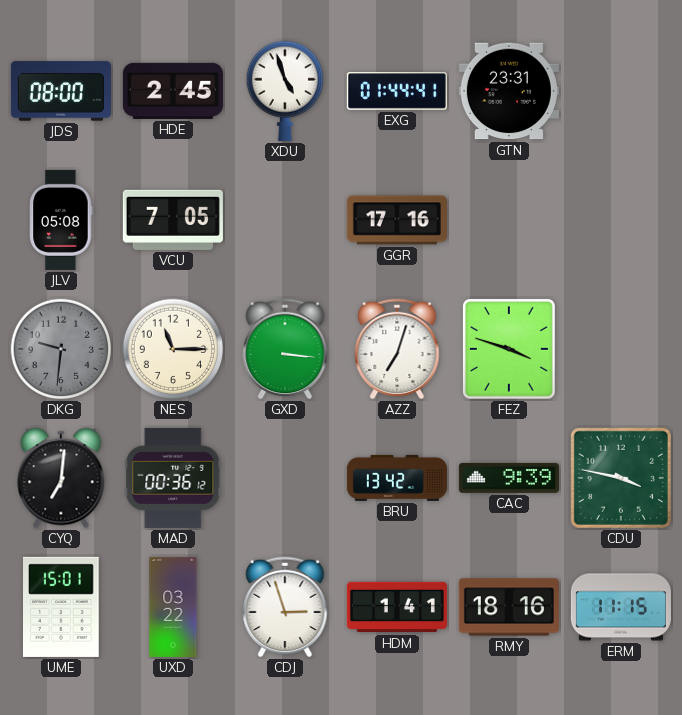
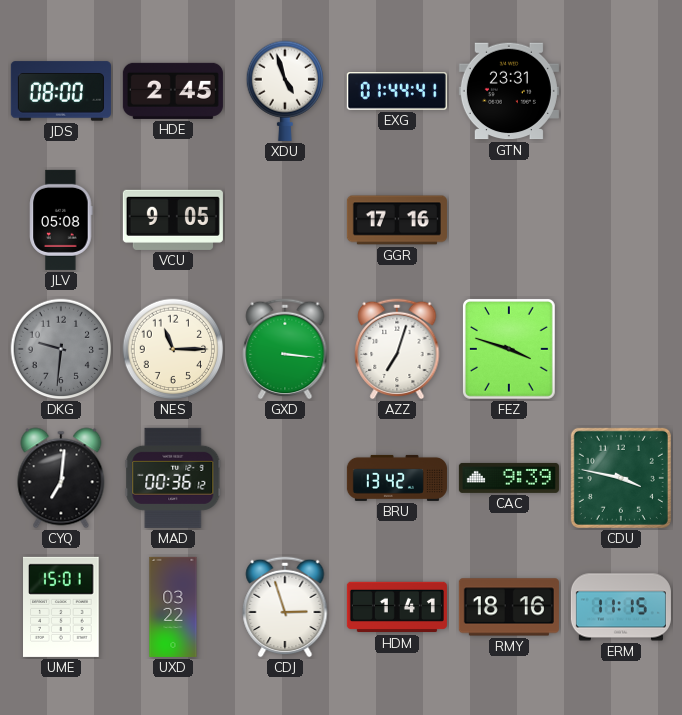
VCU: 7:05 -> 9:05
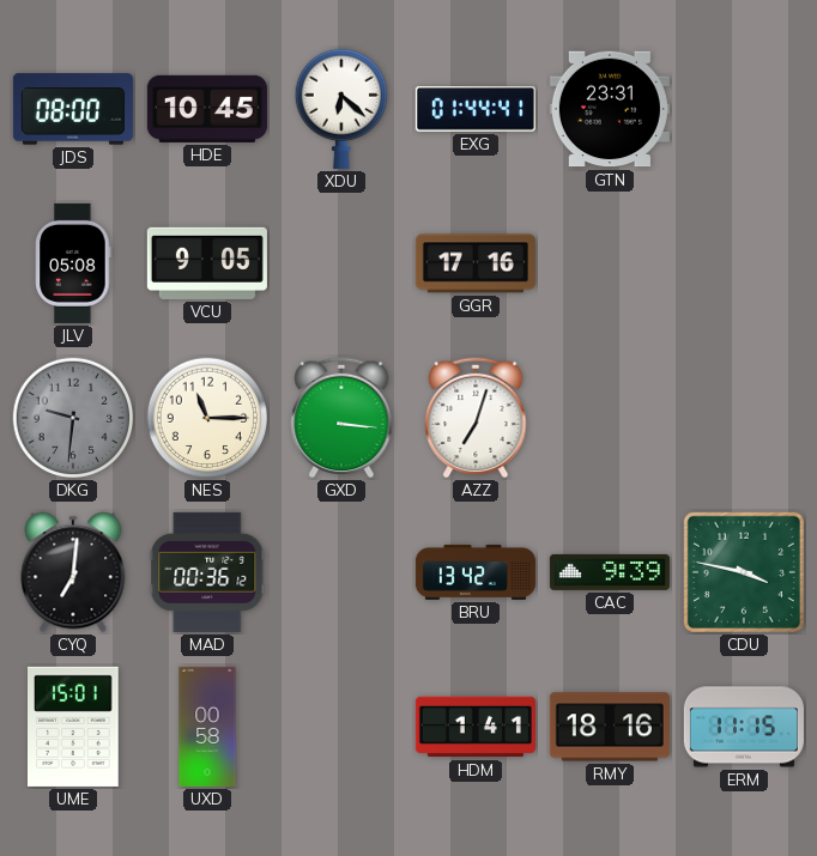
HDE: 2:45 -> 10:45
XDU: 4:57 -> 6:22
FEZ: 3:48 -> none
UXD: 03:22 -> 00:58
CDJ: 2:57 -> none
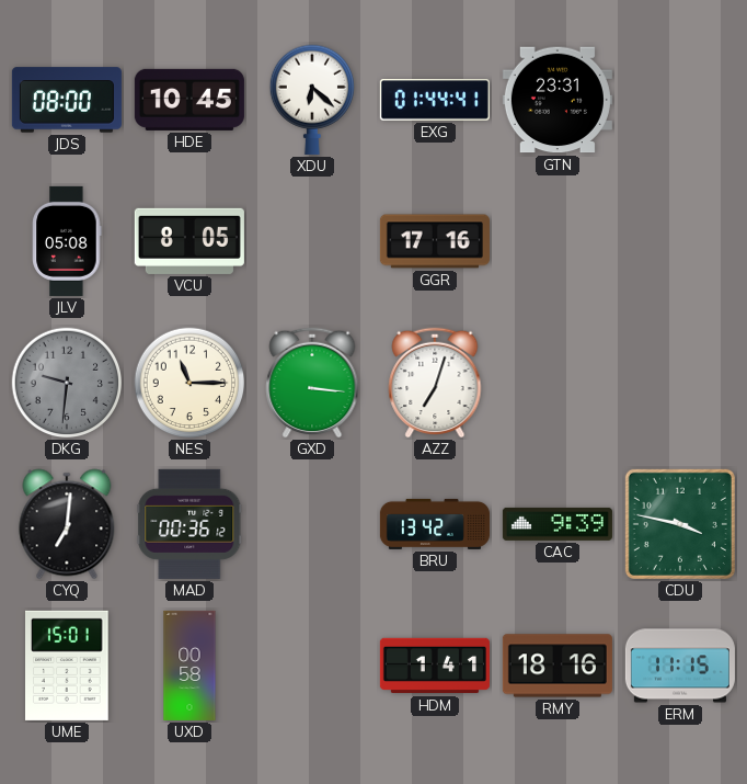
VCU: 9:05 -> 8:05
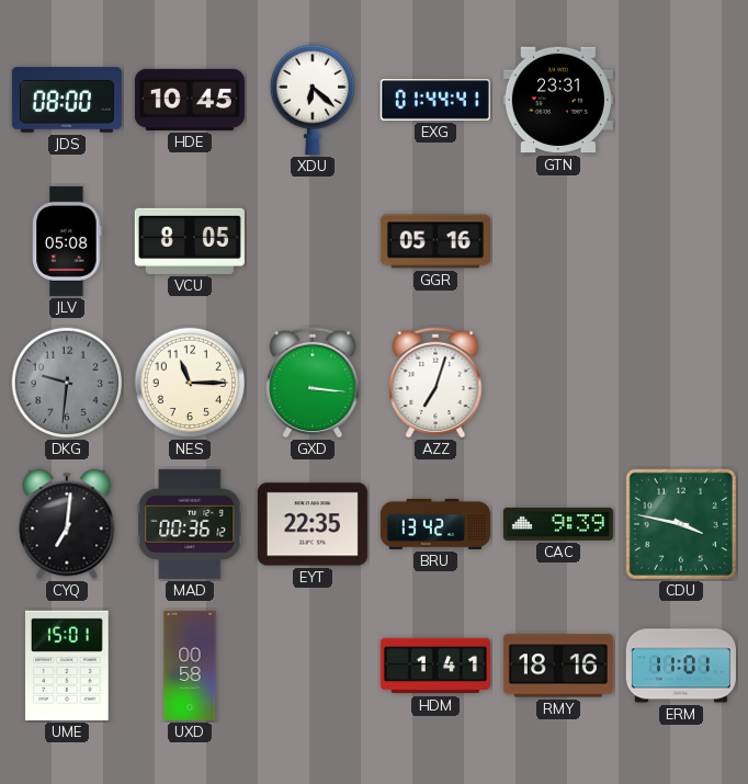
GGR: 17:16 -> 05:16
EYT: none -> 22:35
ERM: 11:15 -> 11:01
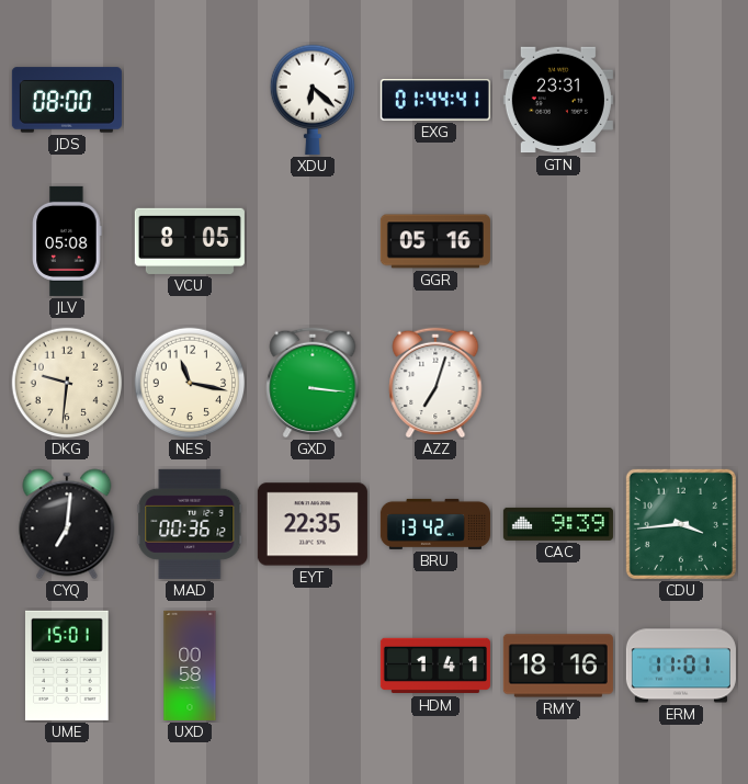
HDE: 10:45 -> none
DKG dial: grey -> cream
NES: 11:15 -> 11:17
CDU: 3:47 -> 3:44
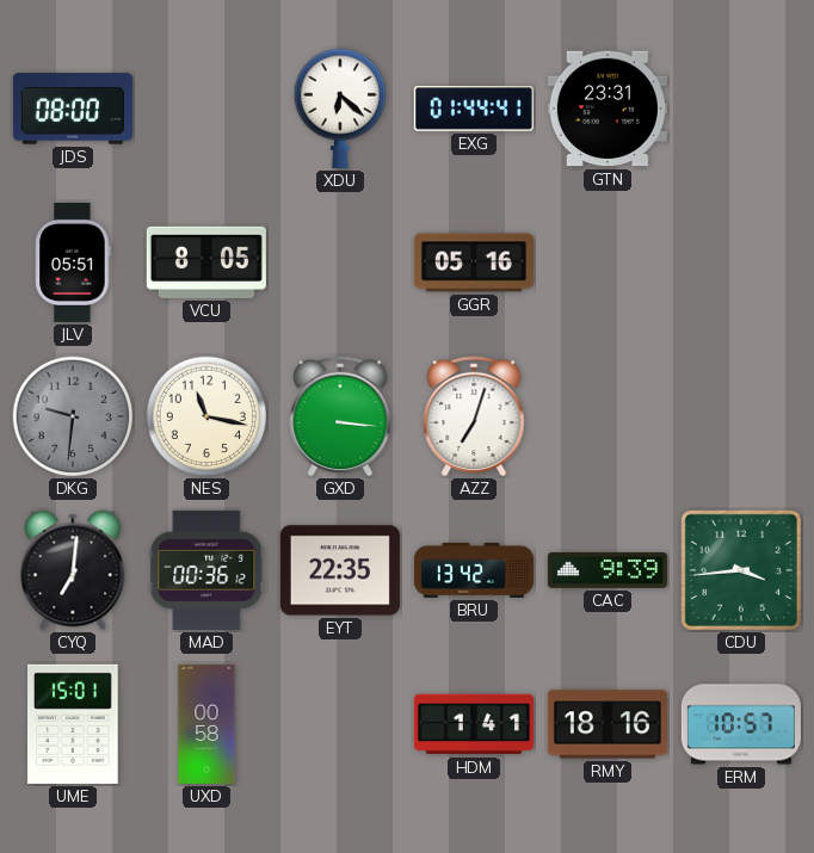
JLV: 05:08 -> 05:51
DKG dial: cream -> grey
ERM: 11:01 -> 10:57
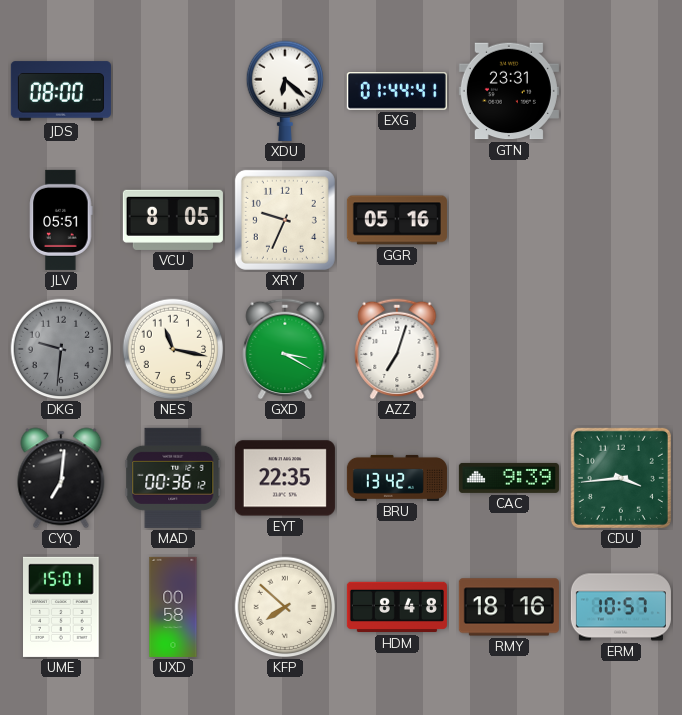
XRY: none -> 9:34
GXD: 3:16 -> 3:20
KFP: none -> 7:52
HDM: 1:41 -> 8:48
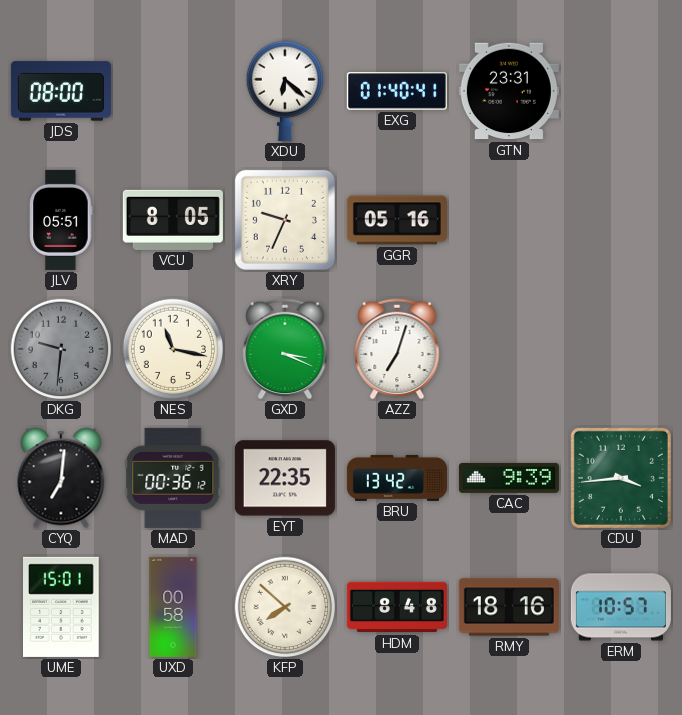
EXG: 01:44 -> 01:40
GXD: 3:20 -> 3:19
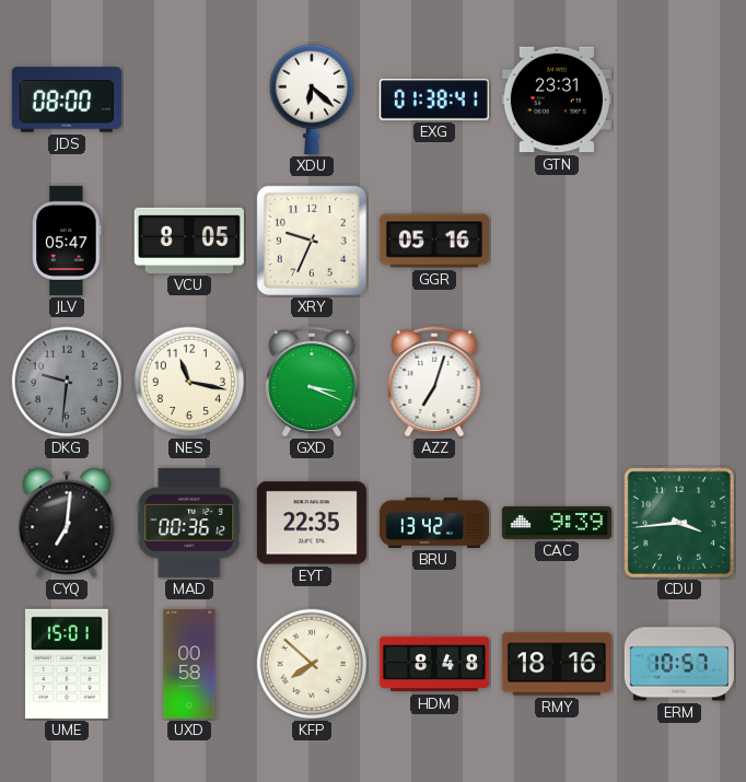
EXG: 01:40 -> 01:38
JLV: 05:51 -> 05:47
